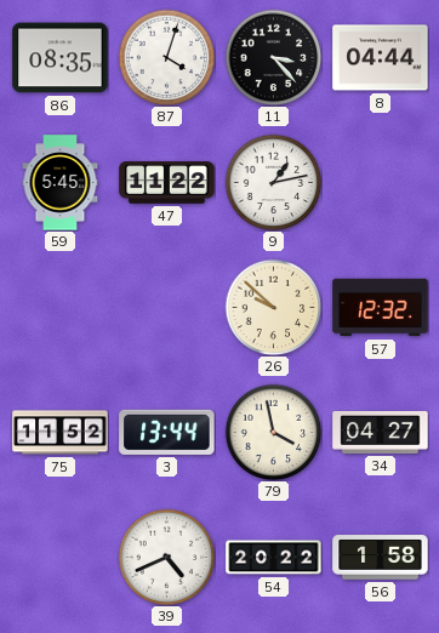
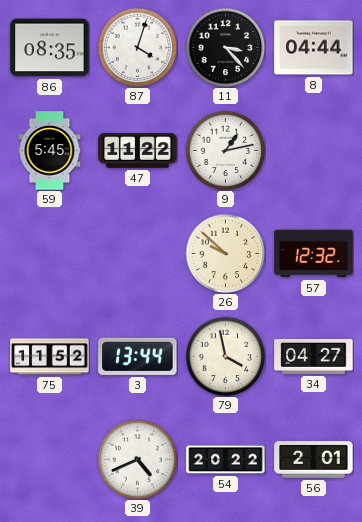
56: 1:58 -> 2:01
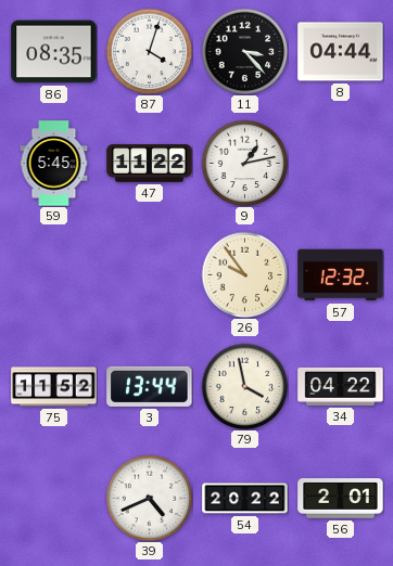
26: 9:52 -> 9:54
34: 04:27 -> 04:22
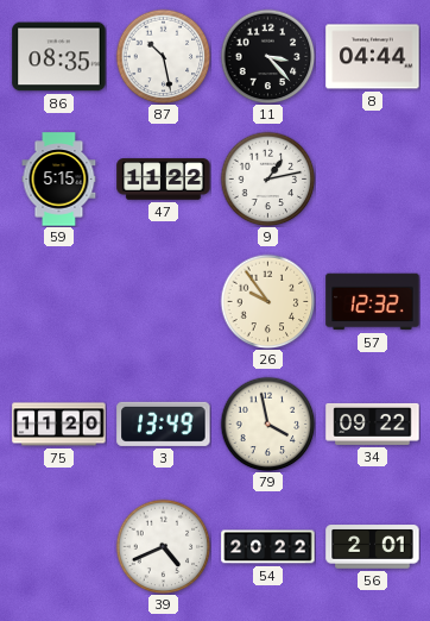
87: 4:03 -> 10:28
59: 5:45 -> 5:15
75: 11:52 -> 11:20
3: 13:44 -> 13:49
34: 04:22 -> 09:22
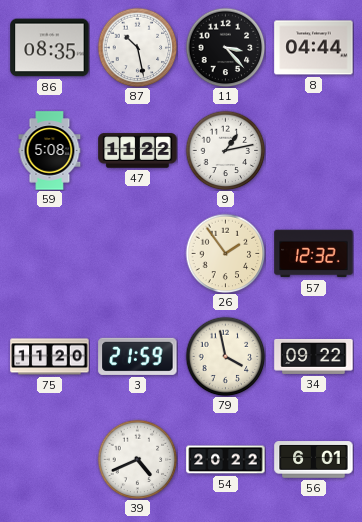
59: 5:15 -> 5:08
26: 9:54 -> 1:54
3: 13:49 -> 21:59
56: 2:01 -> 6:01
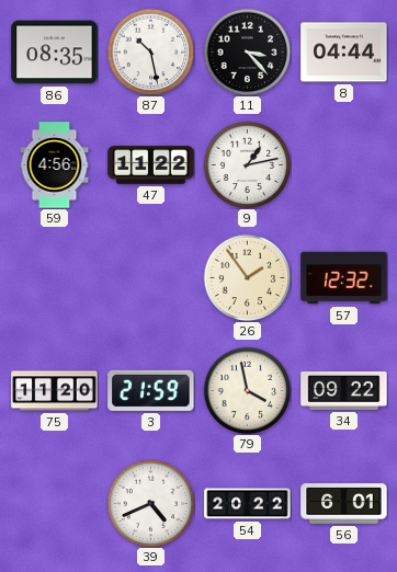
59: 5:08 -> 4:56
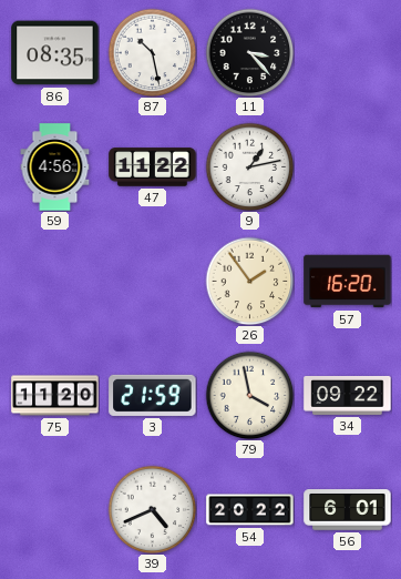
8: 04:44 -> none
57: 12:32 -> 16:20
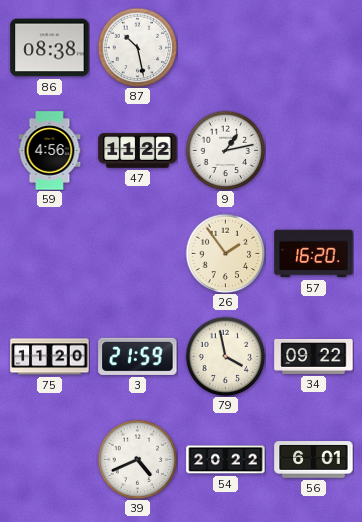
86: 08:35 -> 08:38
11: 3:23 -> none
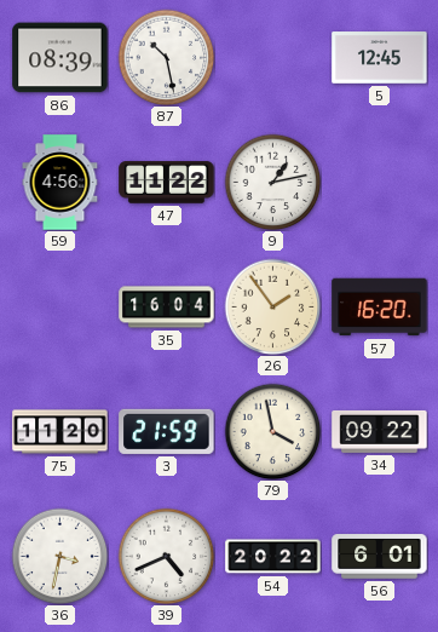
86: 08:38 -> 08:39
5: none -> 12:45
35: none -> 16:04
36: none -> 3:32
